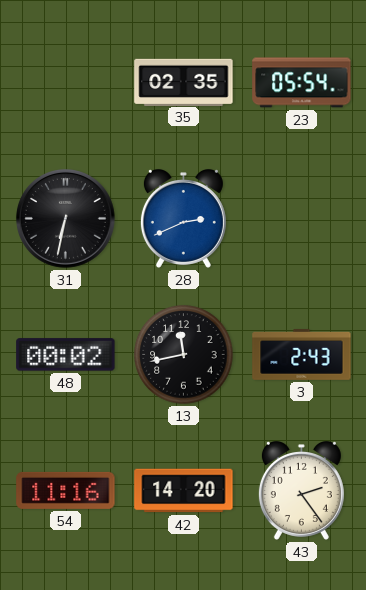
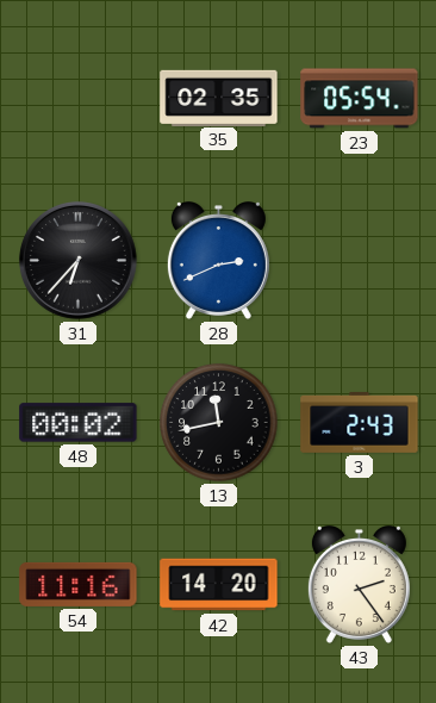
31: 6:32 -> 6:37
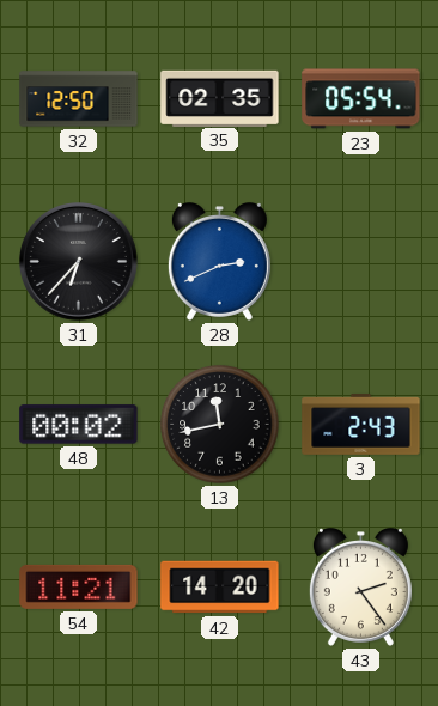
32: none -> 12:50
54: 11:16 -> 11:21
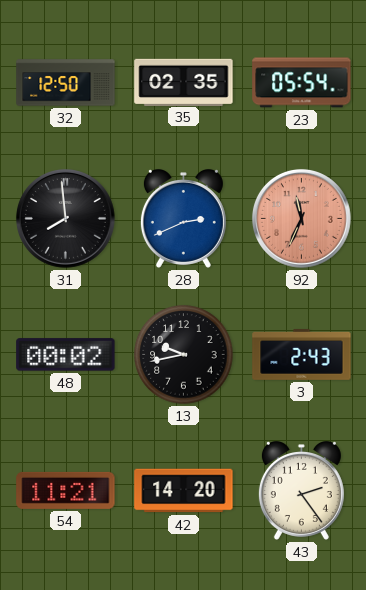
31: 6:37 -> 7:59
92: none -> 11:34
13: 11:43 -> 9:43
